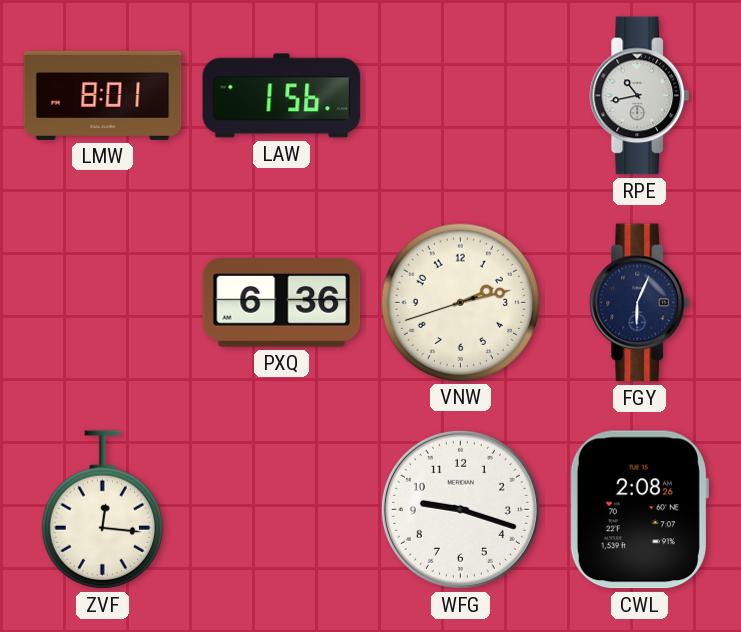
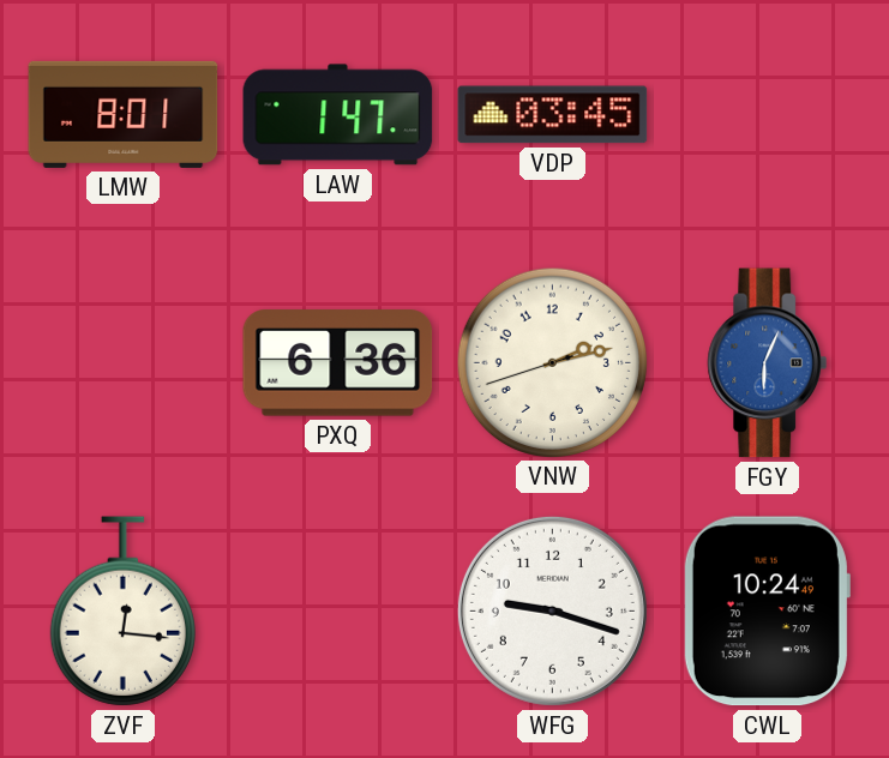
LAW: 1:56 -> 1:47
VDP: none -> 03:45
RPE: 10:43 -> none
FGY dial: navy -> blue
CWL: 2:08 -> 10:24
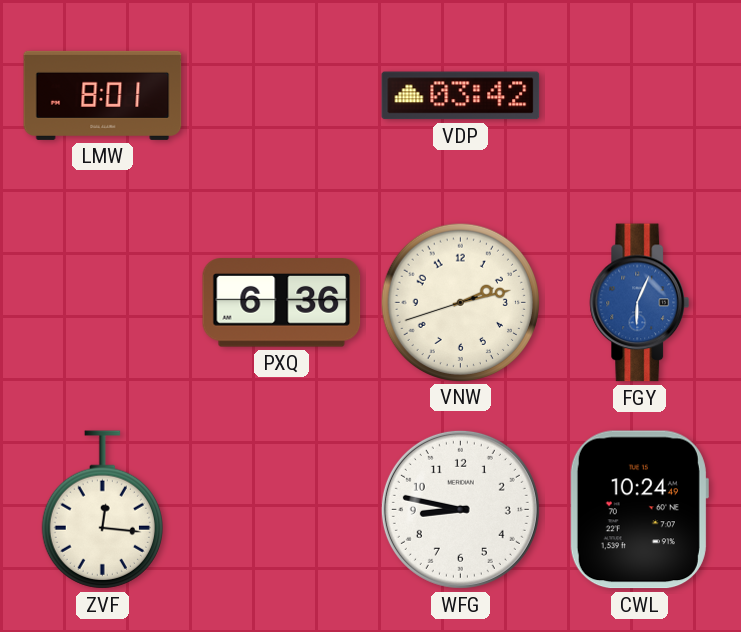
LAW: 1:47 -> none
VDP: 03:45 -> 03:42
WFG: 9:18 -> 8:47
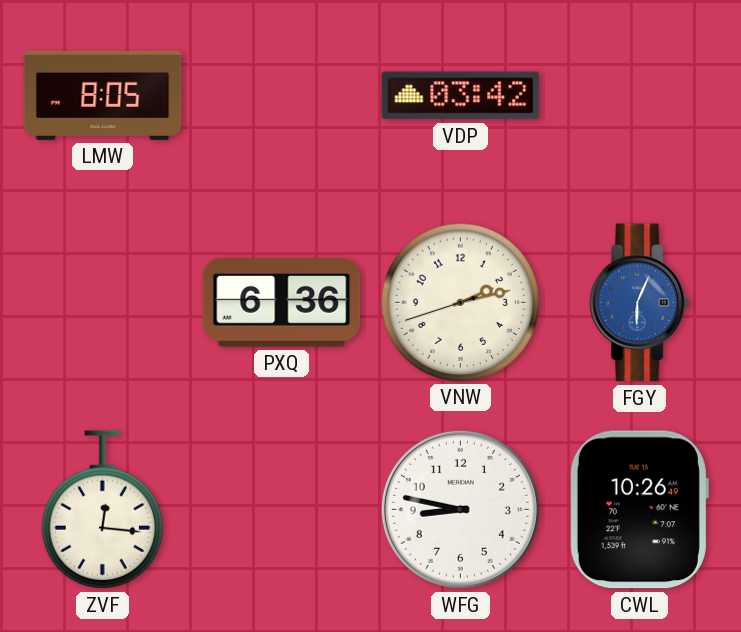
LMW: 8:01 -> 8:05
CWL: 10:24 -> 10:26
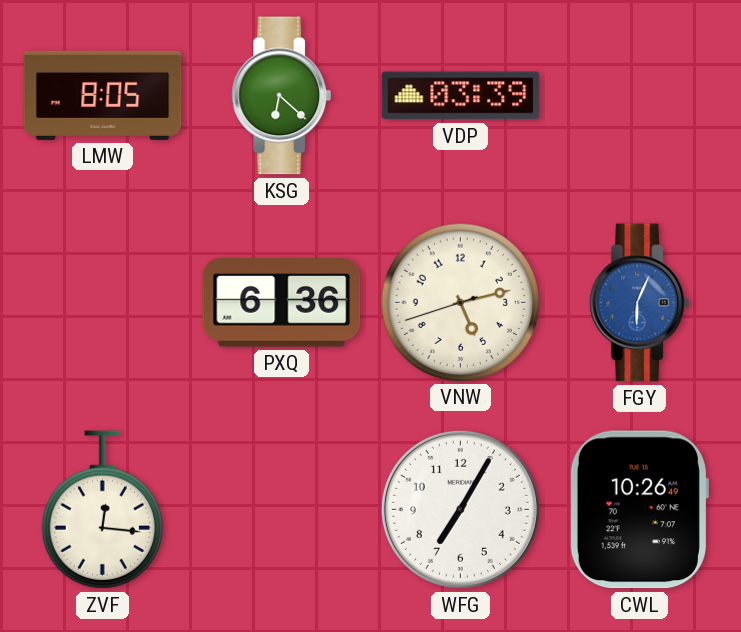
KSG: none -> 6:22
VDP: 03:42 -> 03:39
VNW: 2:12 -> 5:12
WFG: 8:47 -> 7:05
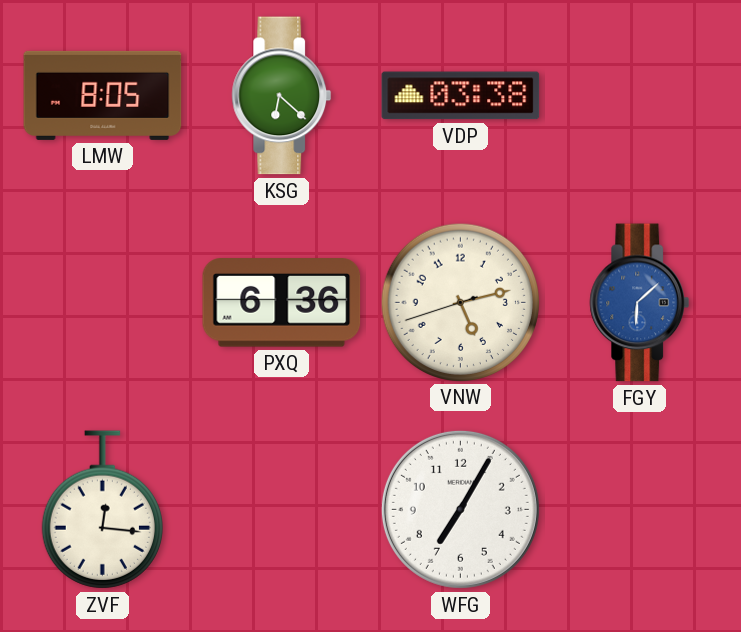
VDP: 03:39 -> 03:38
FGY: 6:04 -> 6:08
CWL: 10:26 -> none
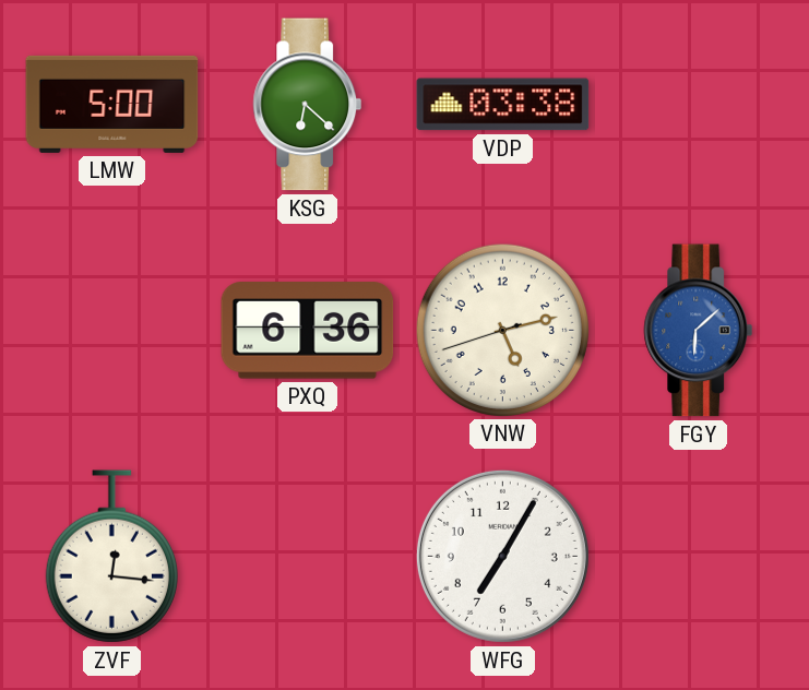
LMW: 8:05 -> 5:00
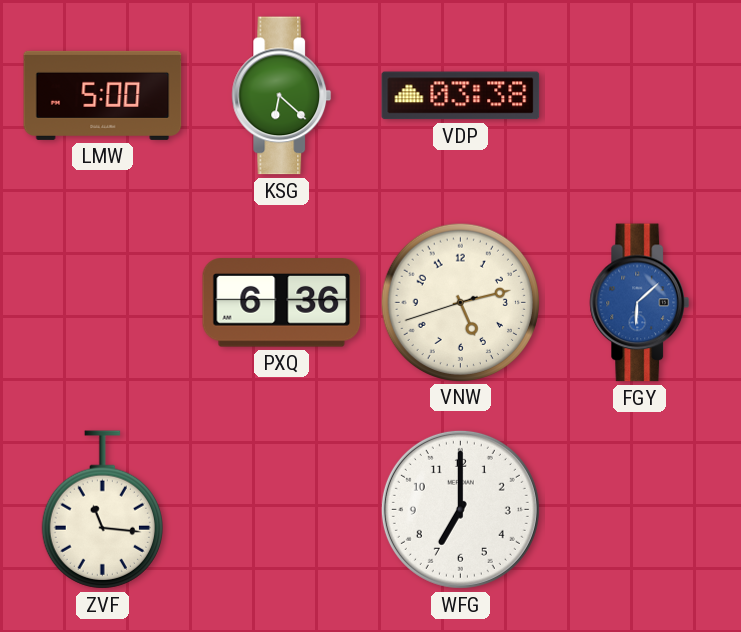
ZVF: 12:16 -> 11:16
WFG: 7:05 -> 7:00
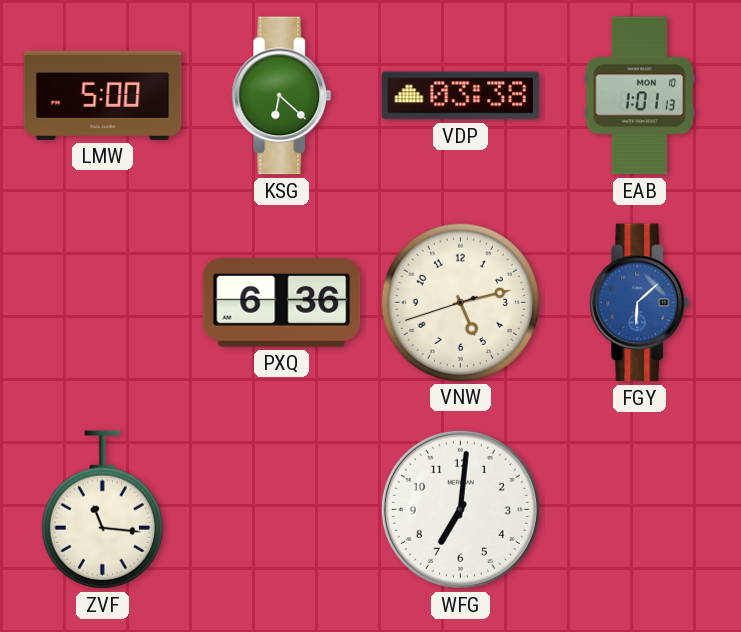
EAB: none -> 1:01
WFG: 7:00 -> 7:01
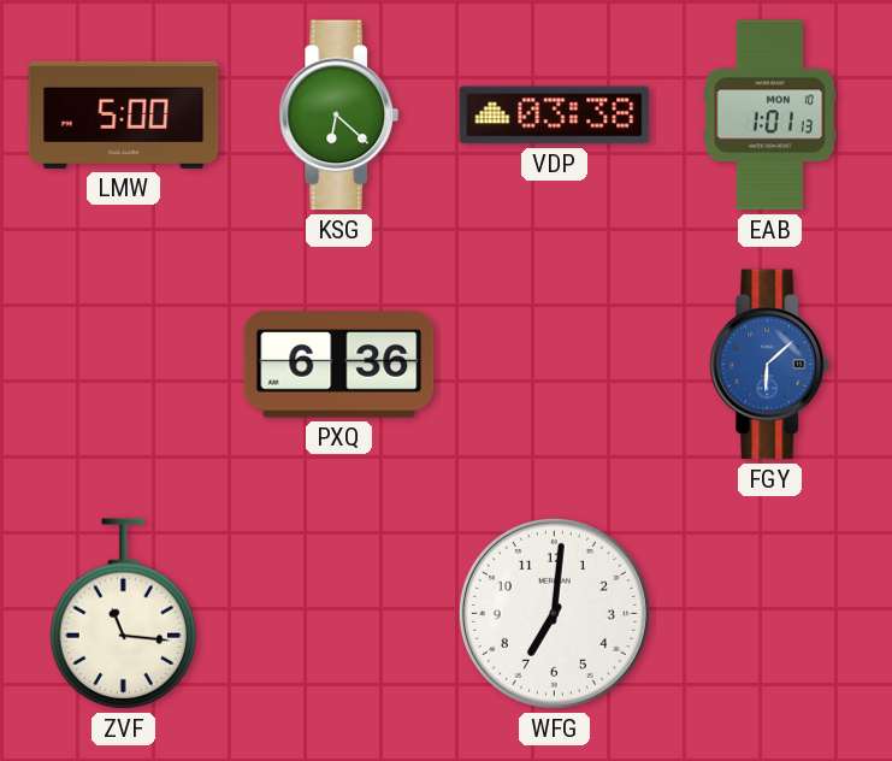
VNW: 5:12 -> none
